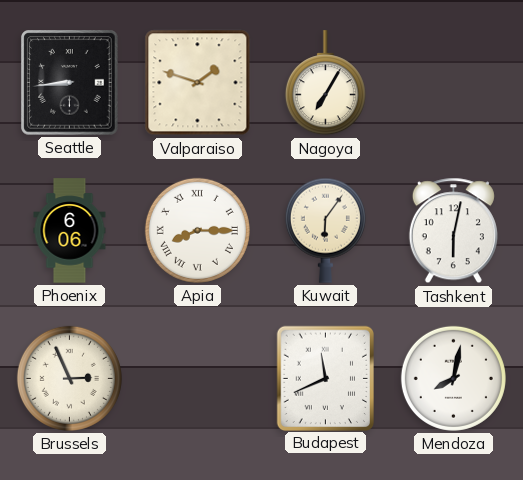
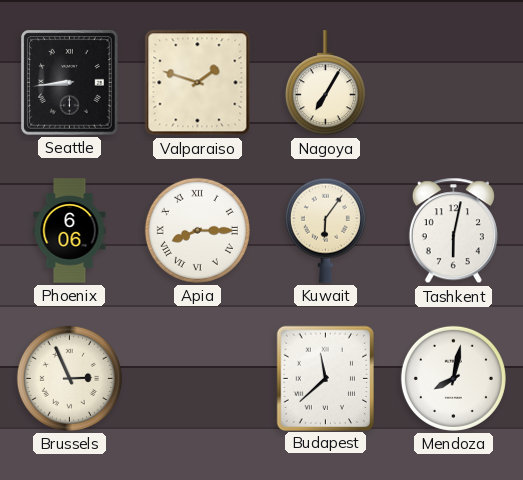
Budapest: 11:41 -> 11:38
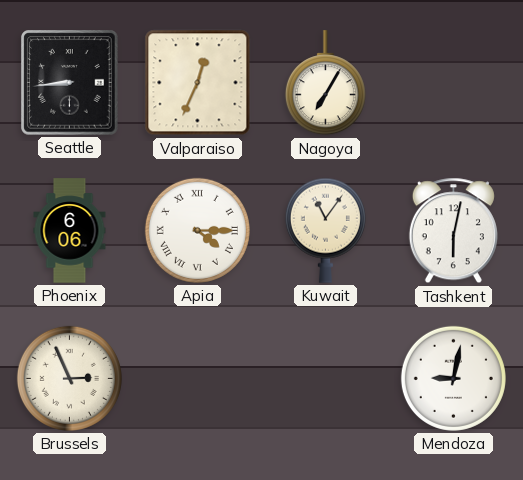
Valparaiso: 1:48 -> 12:34
Apia: 8:15 -> 4:15
Kuwait: 6:06 -> 11:06
Budapest: 11:38 -> none
Mendoza: 8:02 -> 9:02
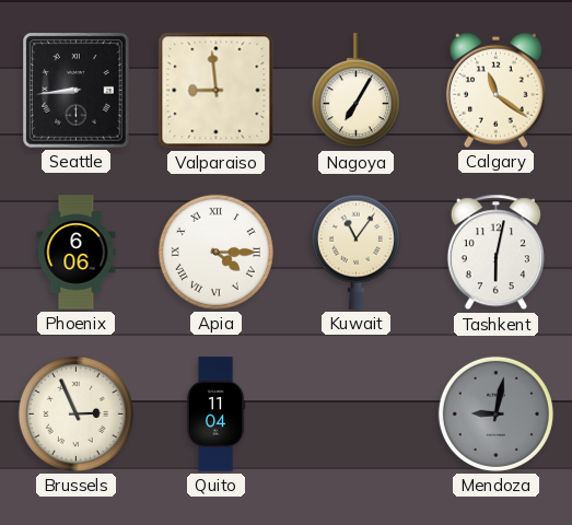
Valparaiso: 12:34 -> 8:59
Calgary: none -> 11:21
Quito: none -> 11:04
Mendoza dial: white -> grey
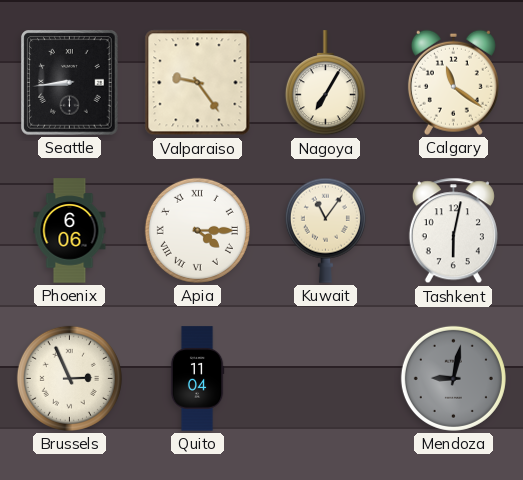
Valparaiso: 8:59 -> 9:24
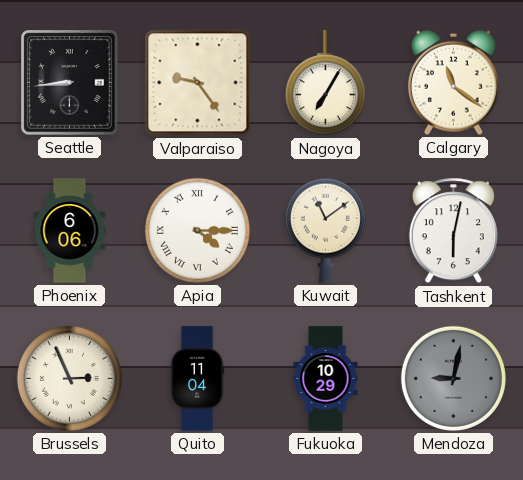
Kuwait: 11:06 -> 11:09
Fukuoka: none -> 10:29
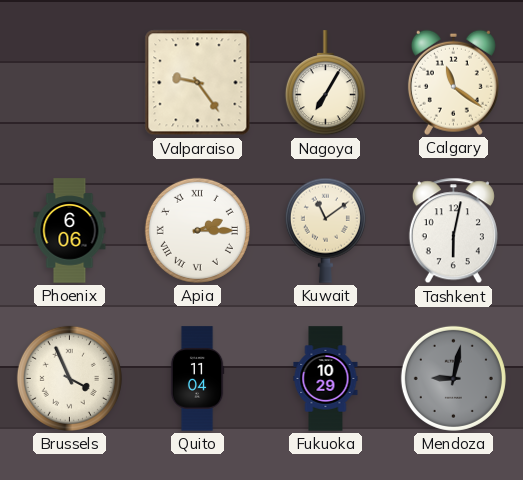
Seattle: 8:44 -> none
Apia: 4:15 -> 2:15
Brussels: 2:56 -> 3:56
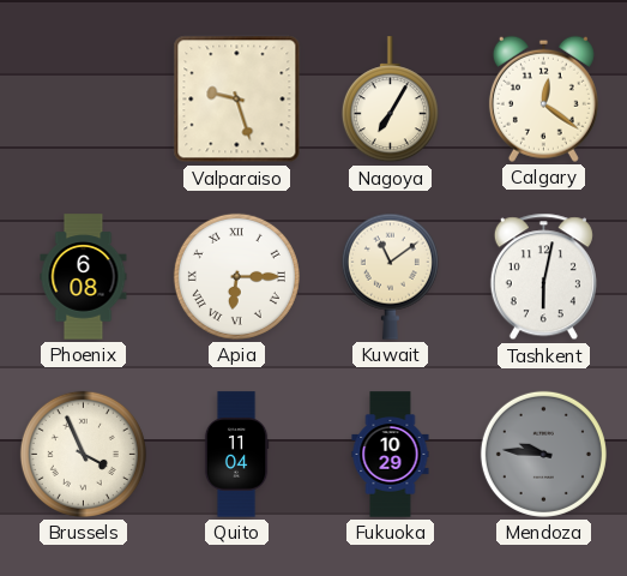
Valparaiso: 9:24 -> 9:27
Calgary: 11:21 -> 12:21
Phoenix: 6:06 -> 6:08
Apia: 2:15 -> 6:15
Mendoza: 9:02 -> 9:46
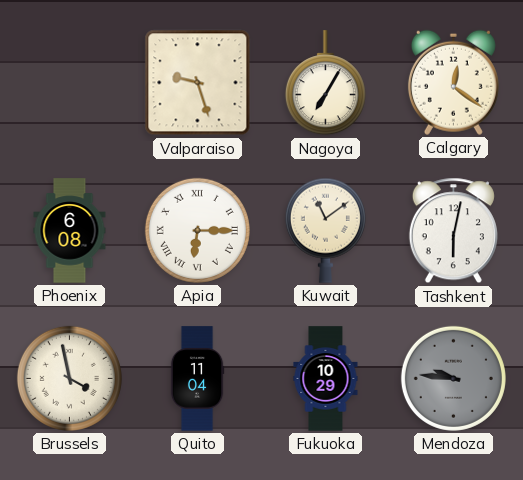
Brussels: 3:56 -> 3:58
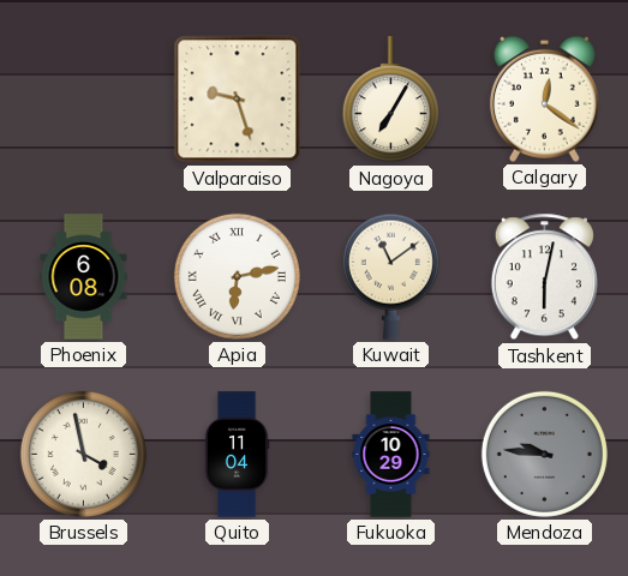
Apia: 6:15 -> 6:13
